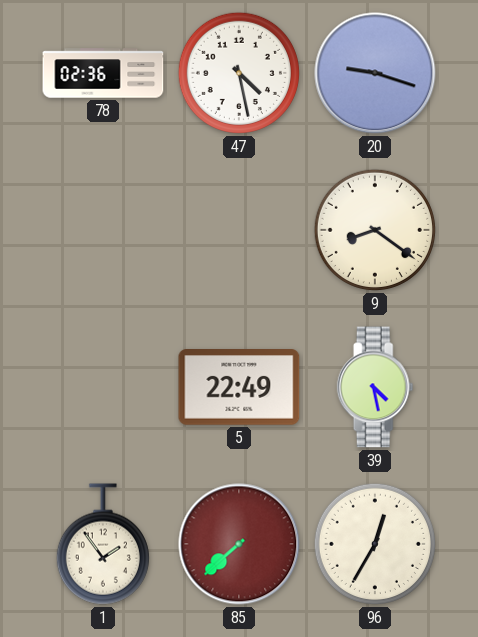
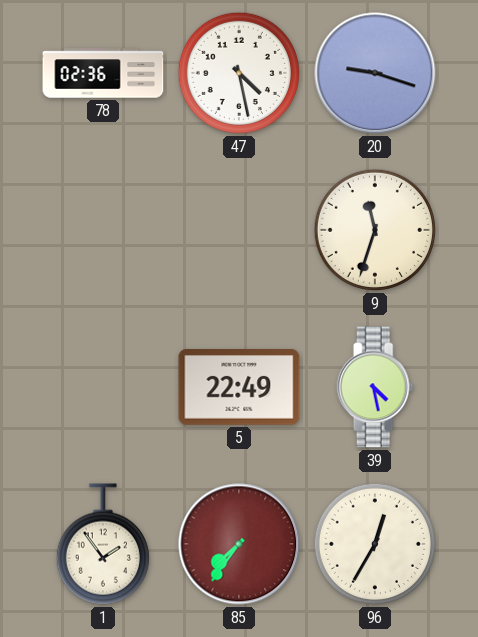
9: 8:21 -> 11:33
85: 7:38 -> 7:36
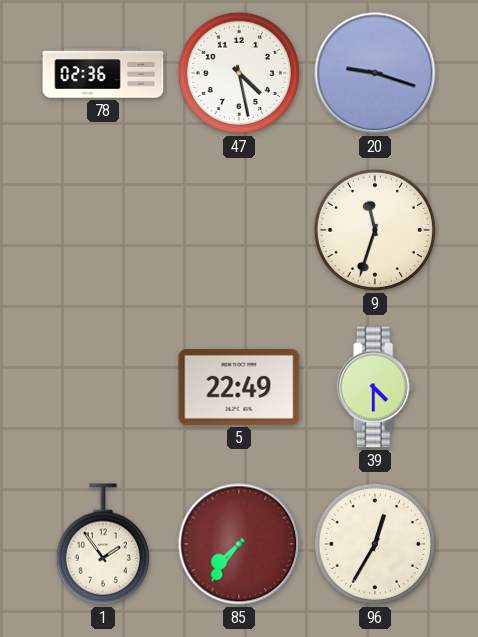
39: 4:28 -> 4:30
